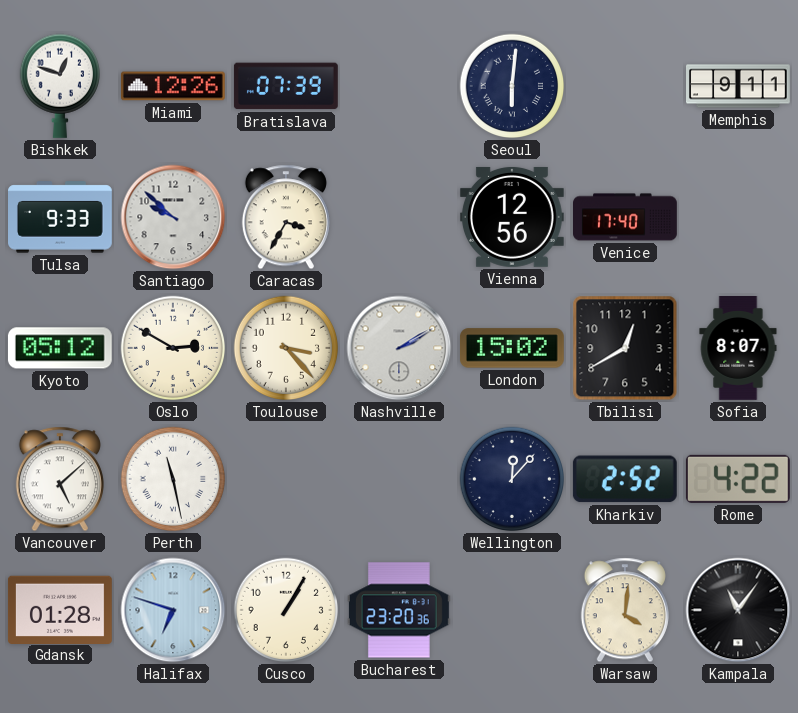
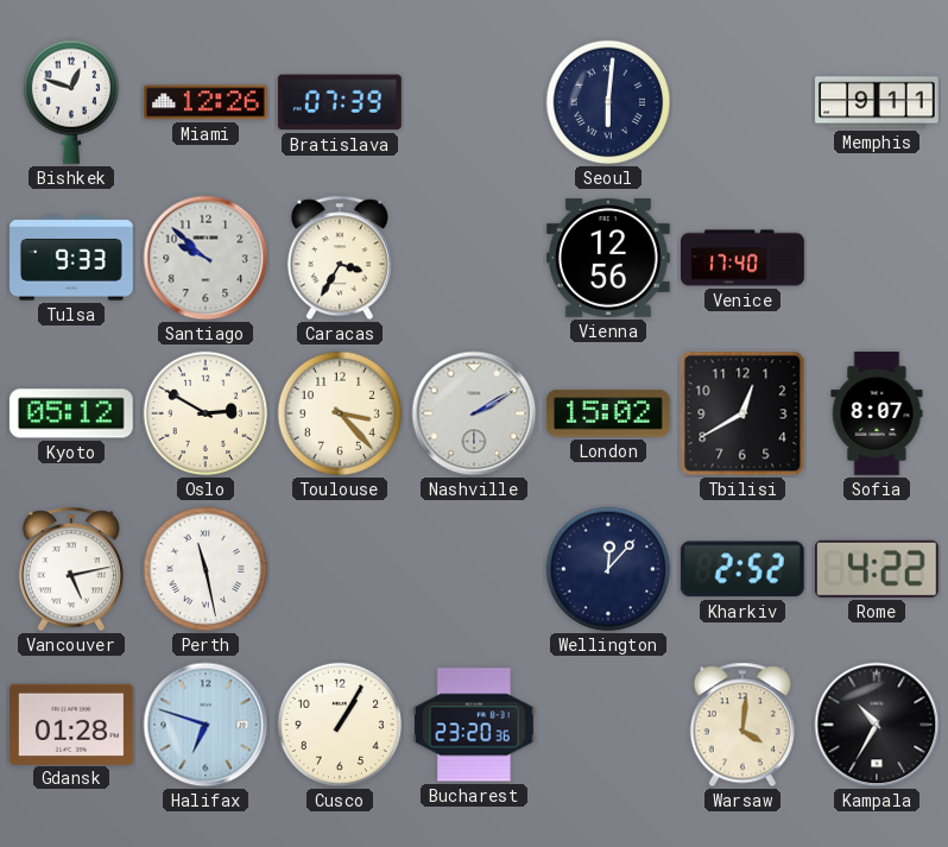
Vancouver: 5:08 -> 5:13
Kampala: 11:06 -> 10:35
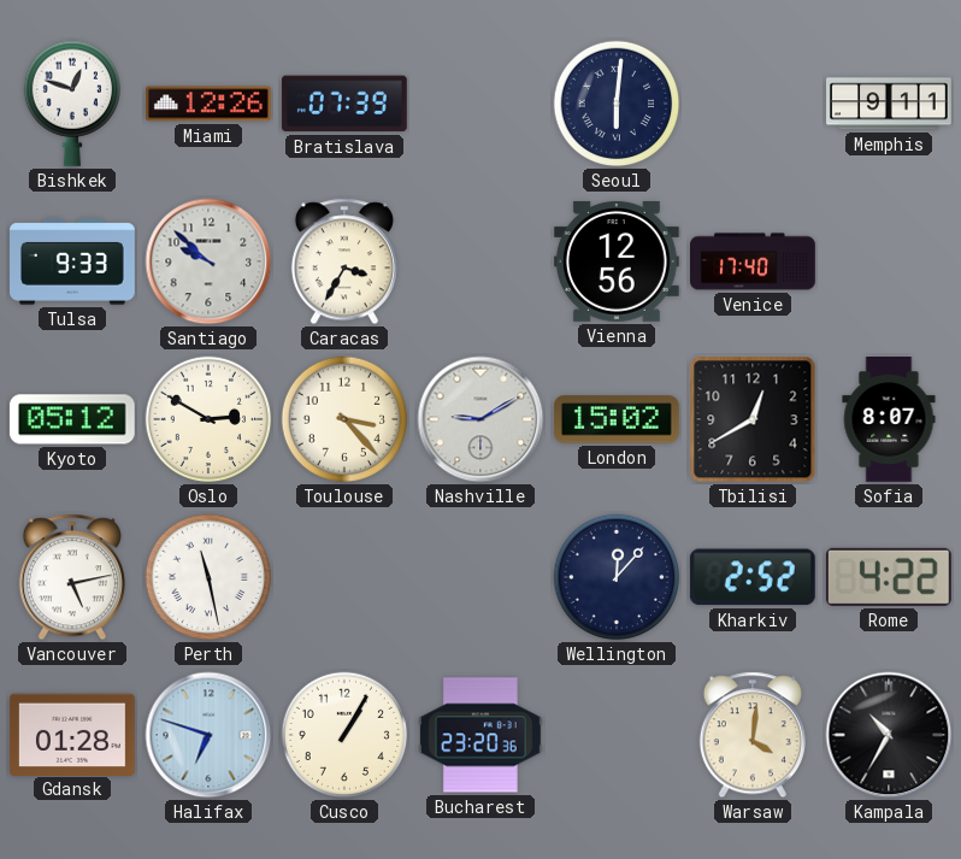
Nashville: 2:10 -> 9:10
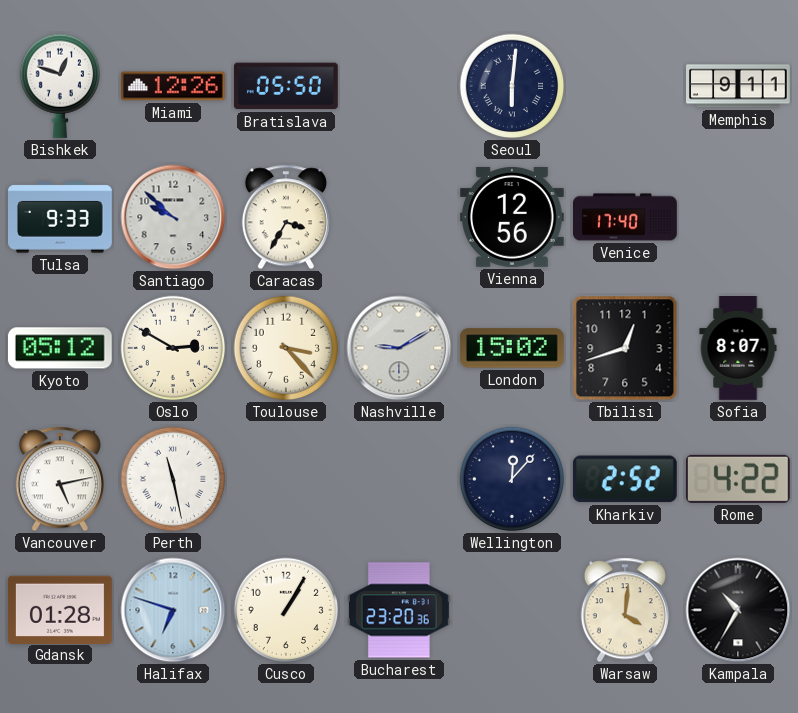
Bratislava: 07:39 -> 05:50
Tbilisi: 12:40 -> 12:42
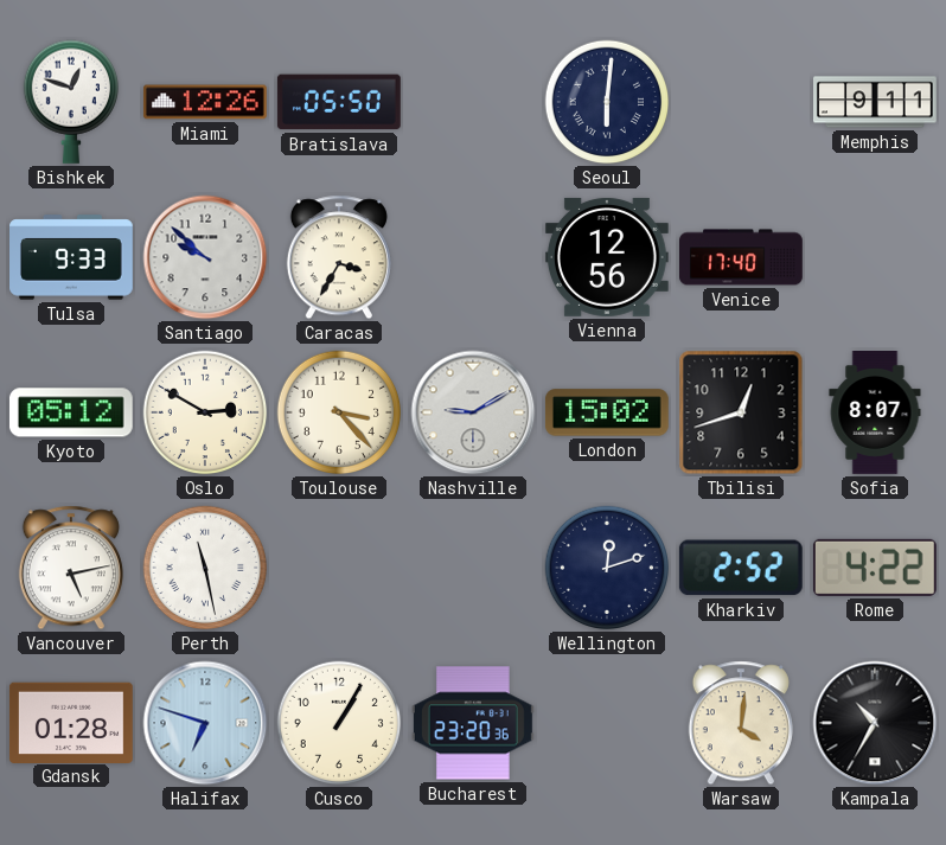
Wellington: 12:07 -> 12:12
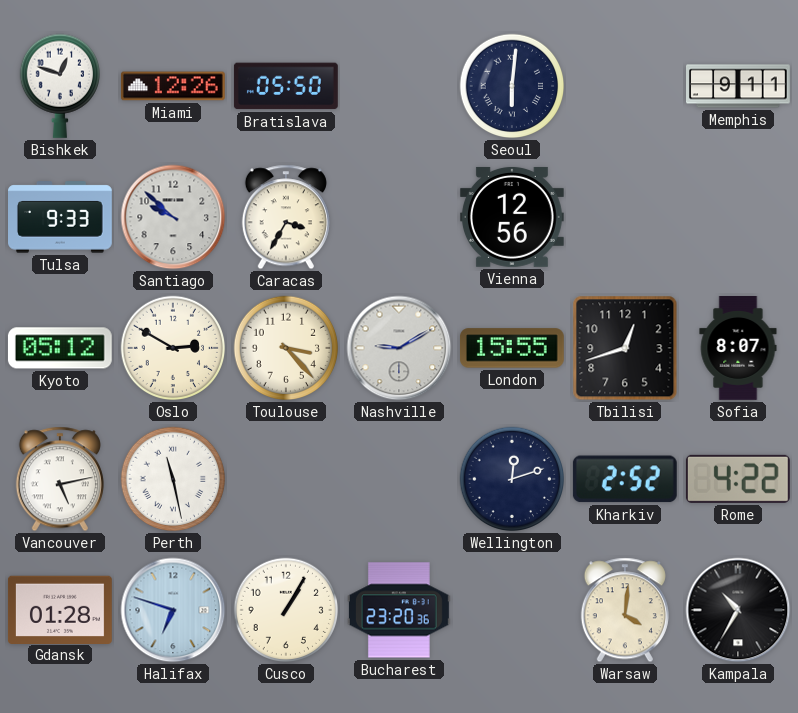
Venice: 17:40 -> none
London: 15:02 -> 15:55
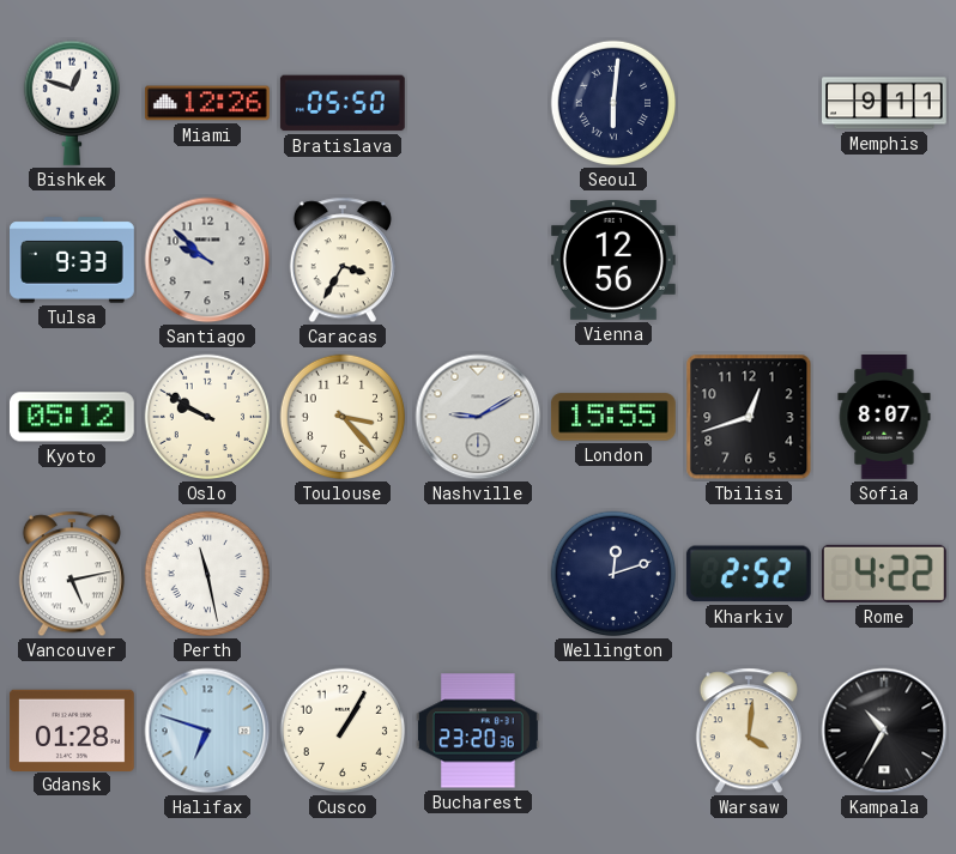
Oslo: 2:50 -> 9:50
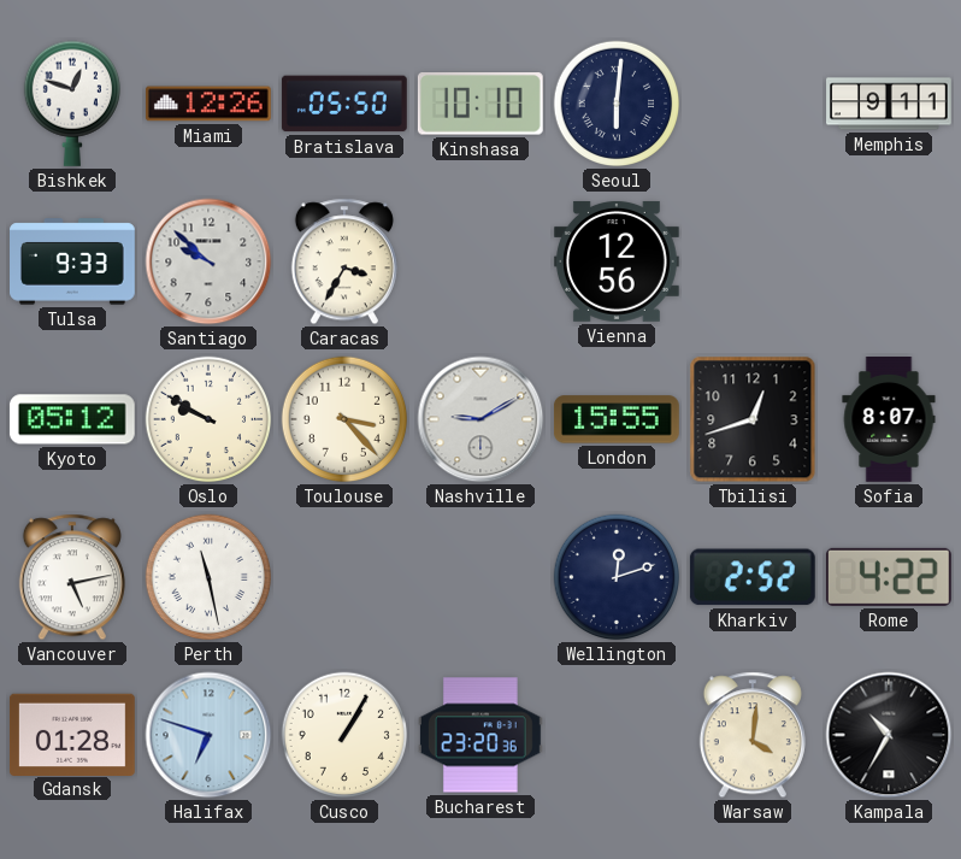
Kinshasa: none -> 10:10
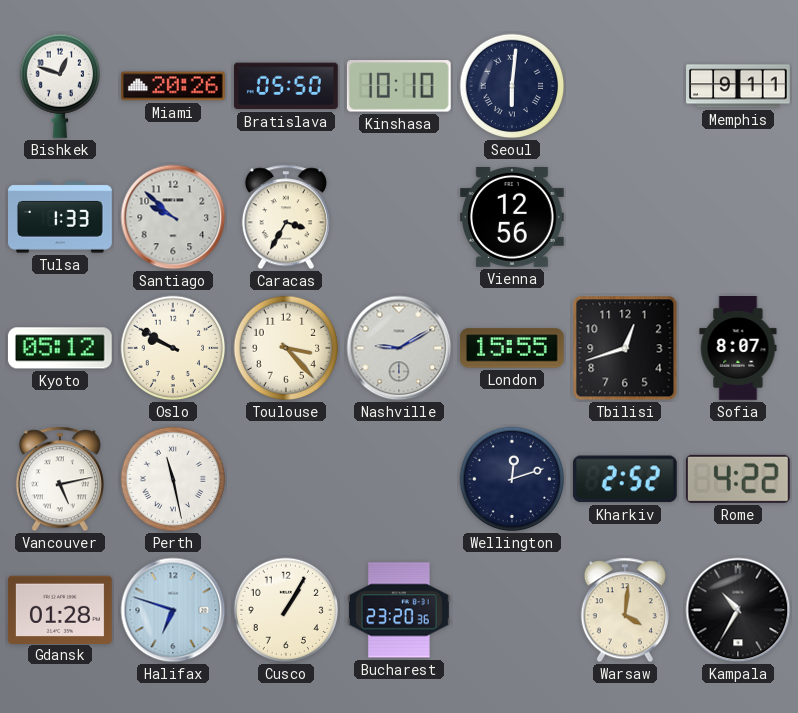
Miami: 12:26 -> 20:26
Tulsa: 9:33 -> 1:33
